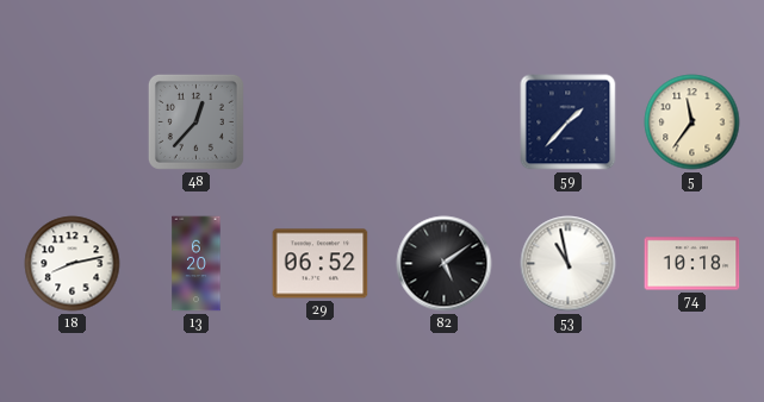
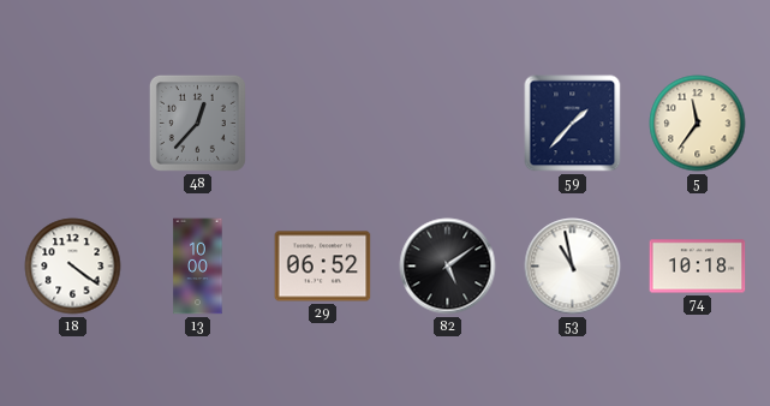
18: 8:13 -> 4:21
13: 6:20 -> 10:00
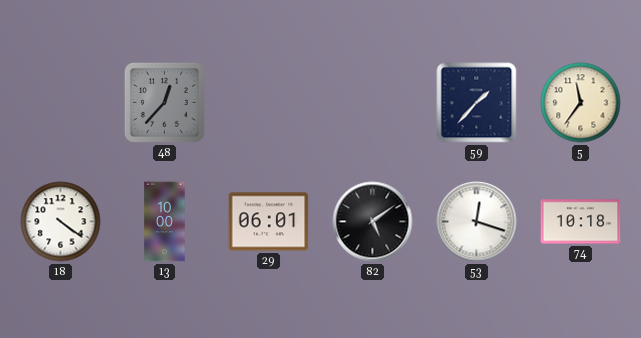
29: 06:52 -> 06:01
53: 10:58 -> 12:18
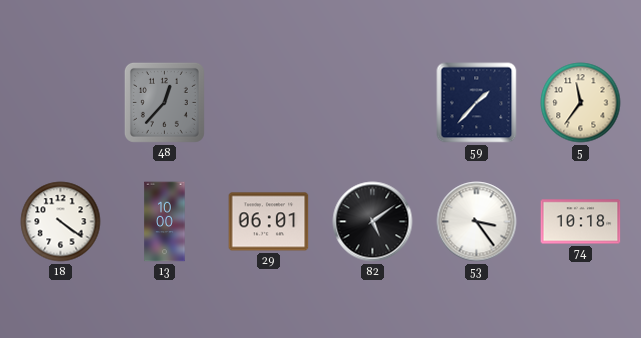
53: 12:18 -> 3:24
